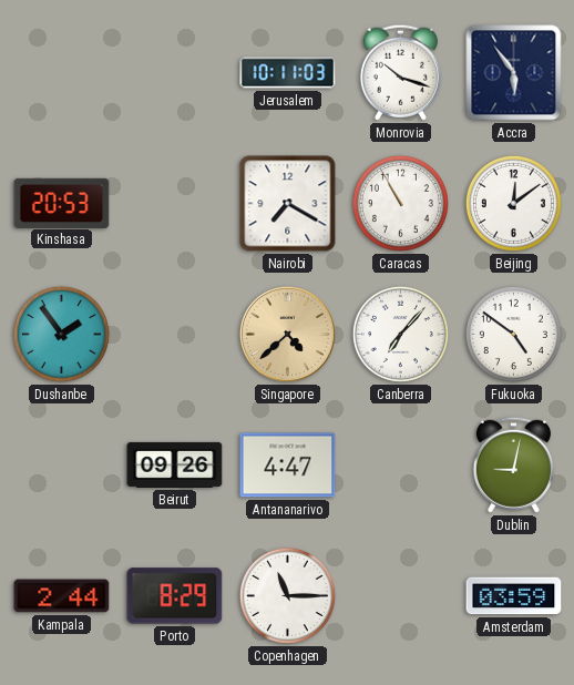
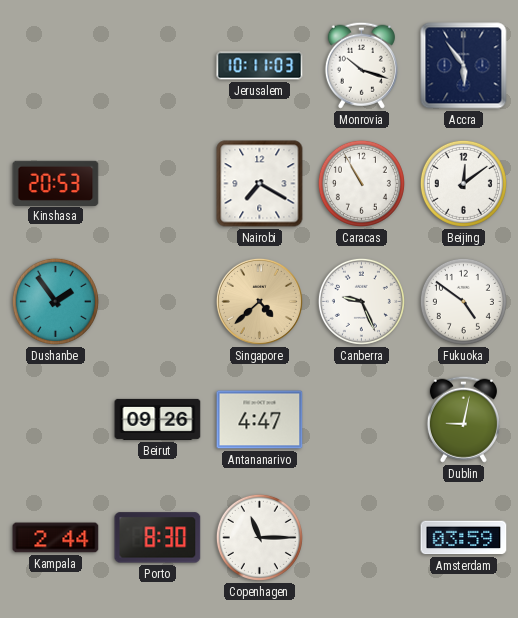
Canberra: 7:07 -> 9:26
Porto: 8:29 -> 8:30
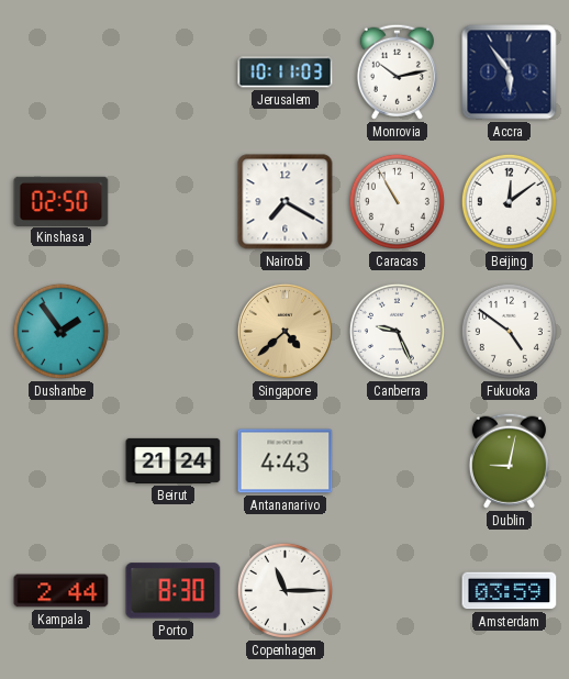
Monrovia: 10:18 -> 10:13
Kinshasa: 20:53 -> 02:50
Beirut: 09:26 -> 21:24
Antananarivo: 4:47 -> 4:43
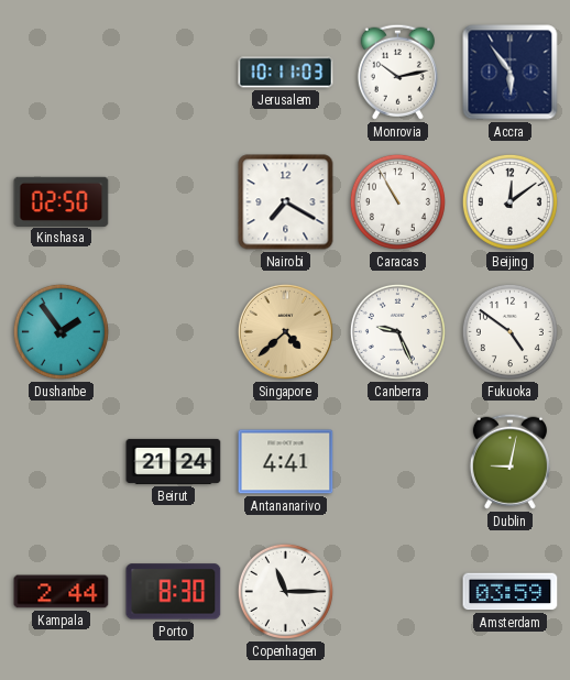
Antananarivo: 4:43 -> 4:41
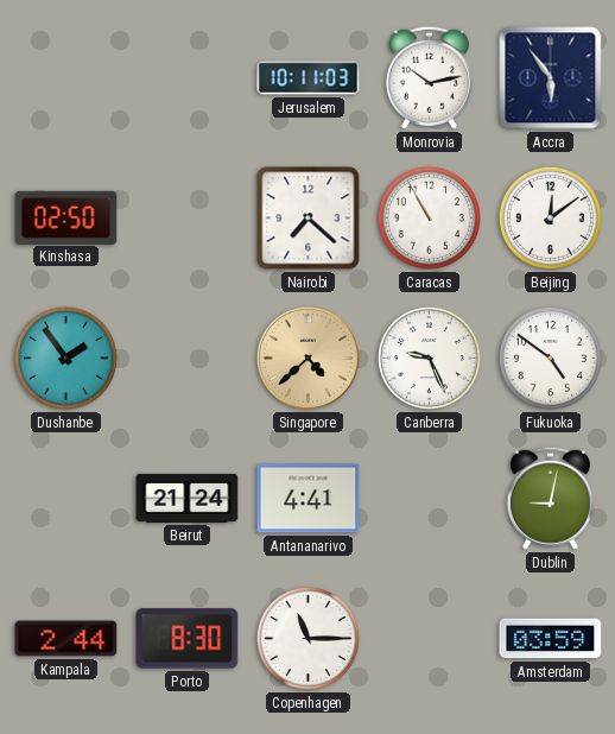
Nairobi: 7:20 -> 7:22
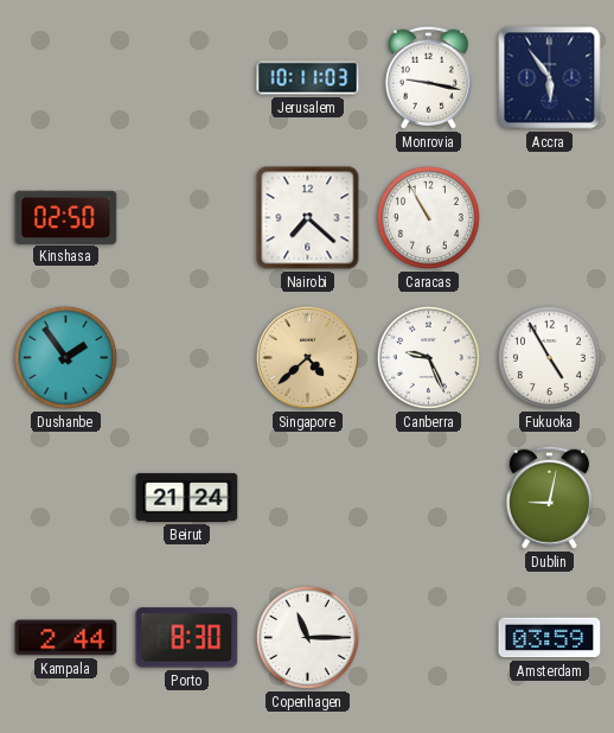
Monrovia: 10:13 -> 9:17
Beijing: 12:09 -> none
Fukuoka: 4:51 -> 4:55
Antananarivo: 4:41 -> none
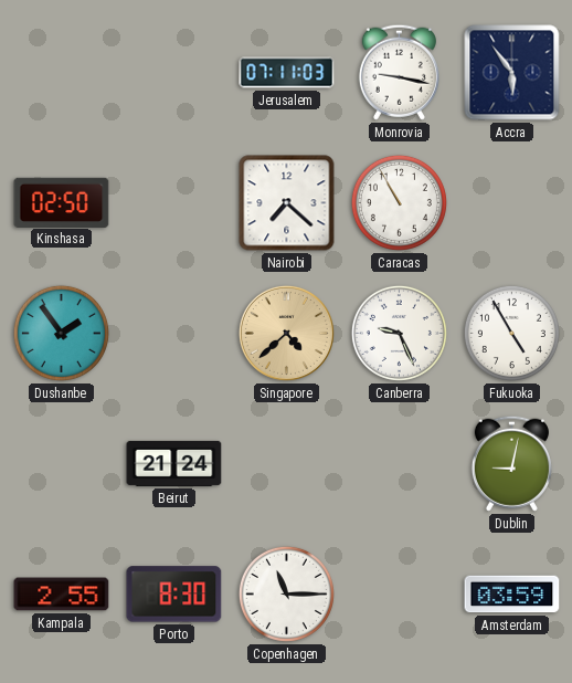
Jerusalem: 10:11 -> 07:11
Kampala: 2:44 -> 2:55
